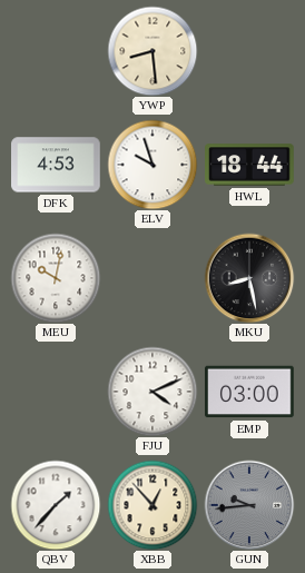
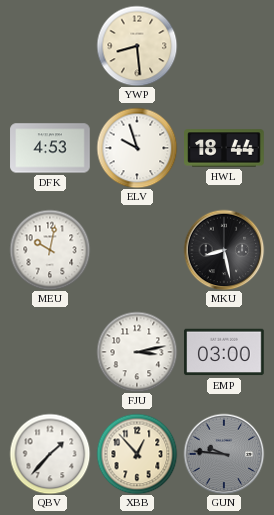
FJU: 4:11 -> 3:13
GUN: 9:44 -> 9:46
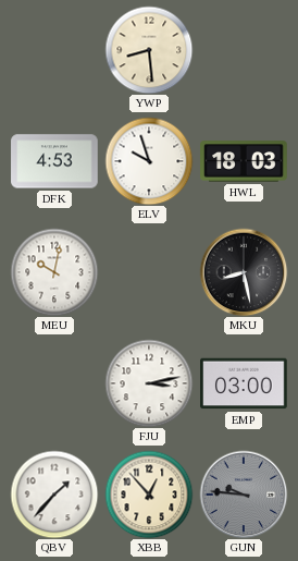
HWL: 18:44 -> 18:03
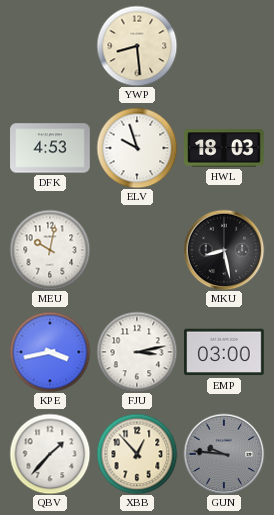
KPE: none -> 3:43
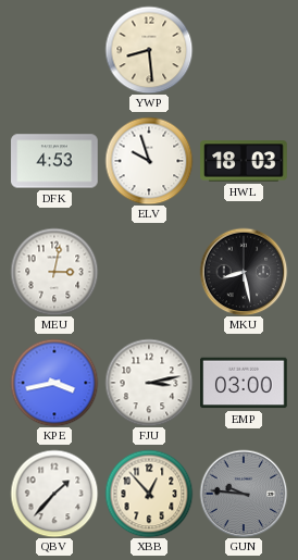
MEU: 10:02 -> 3:02
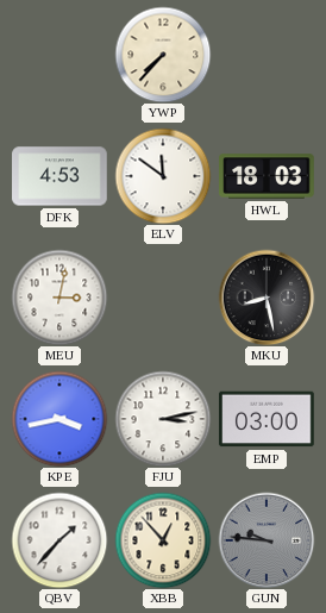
YWP: 8:29 -> 7:37
ELV: 9:57 -> 11:51
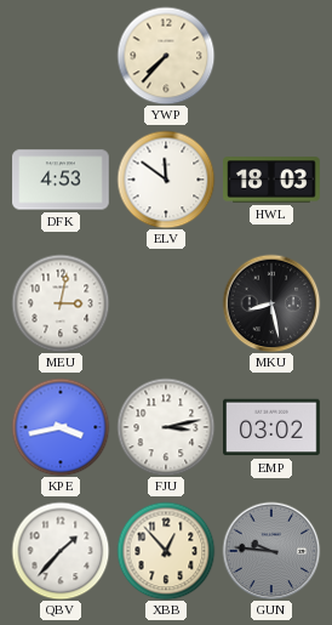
EMP: 03:00 -> 03:02
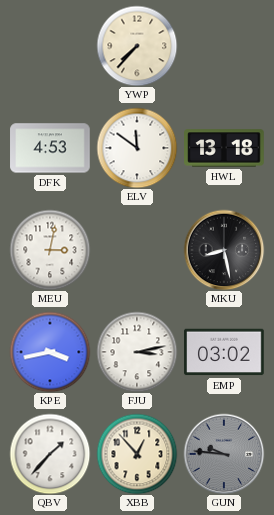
HWL: 18:03 -> 13:18
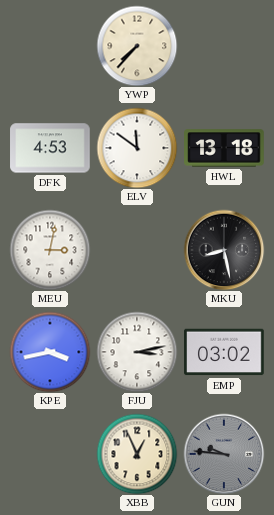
QBV: 1:37 -> none
XBB: 12:53 -> 12:56
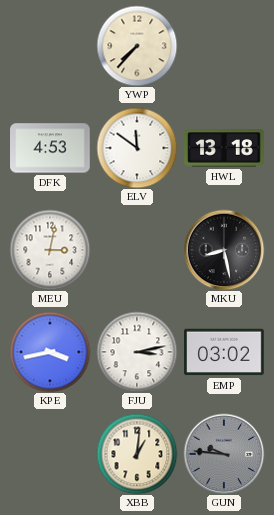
XBB: 12:56 -> 1:01
